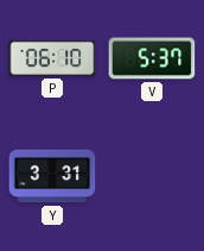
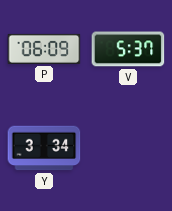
P: 06:10 -> 06:09
Y: 3:31 -> 3:34
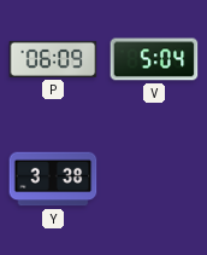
V: 5:37 -> 5:04
Y: 3:34 -> 3:38
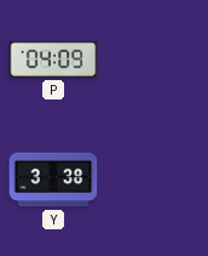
P: 06:09 -> 04:09
V: 5:04 -> none
